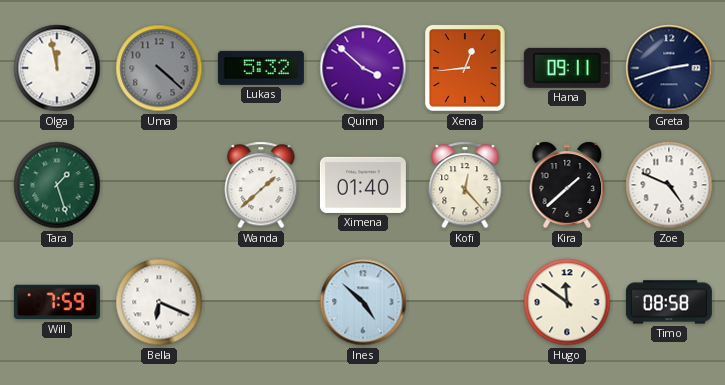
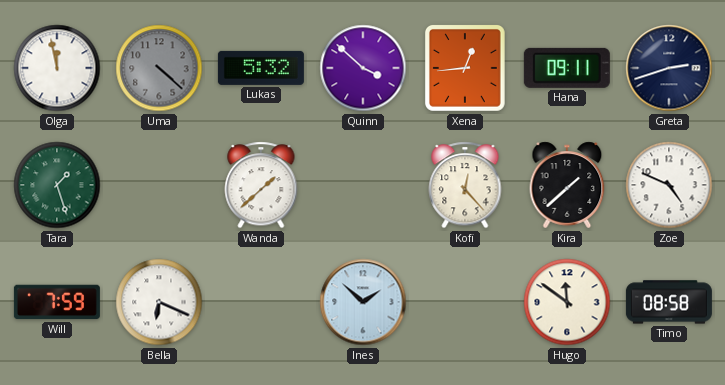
Ximena: 01:40 -> none
Ines: 4:52 -> 1:52
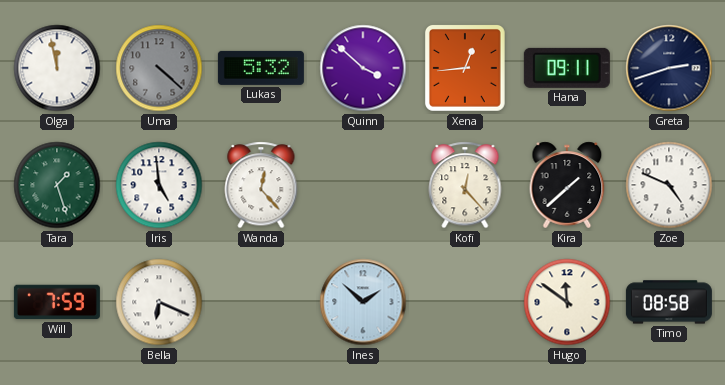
Iris: none -> 4:59
Wanda: 1:38 -> 12:23
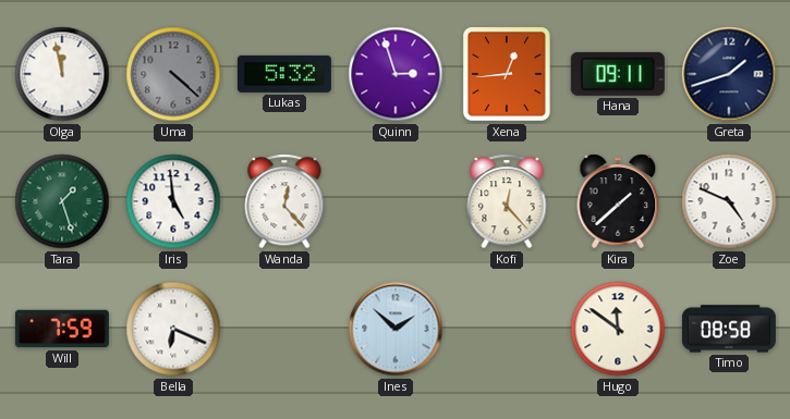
Quinn: 3:52 -> 2:57
Greta: 2:42 -> 1:42
